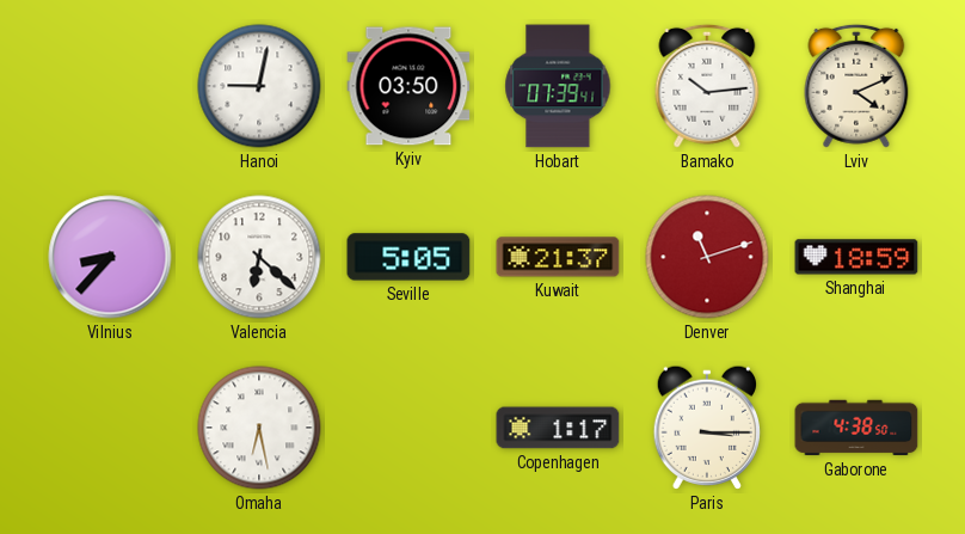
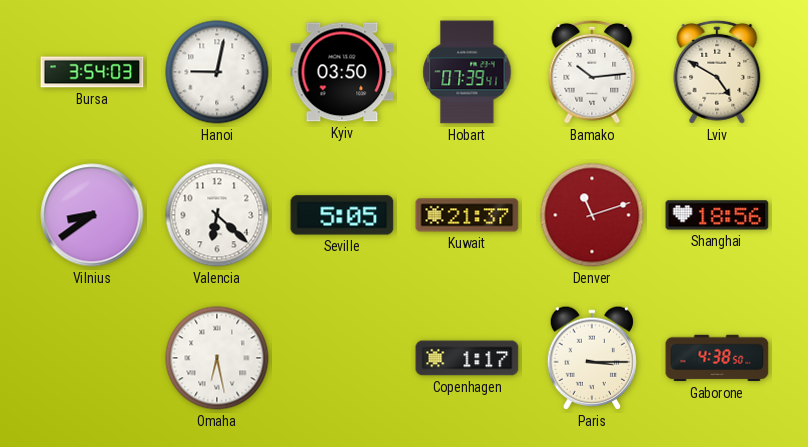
Bursa: none -> 3:54
Lviv: 4:11 -> 4:50
Vilnius: 8:37 -> 8:39
Shanghai: 18:59 -> 18:56
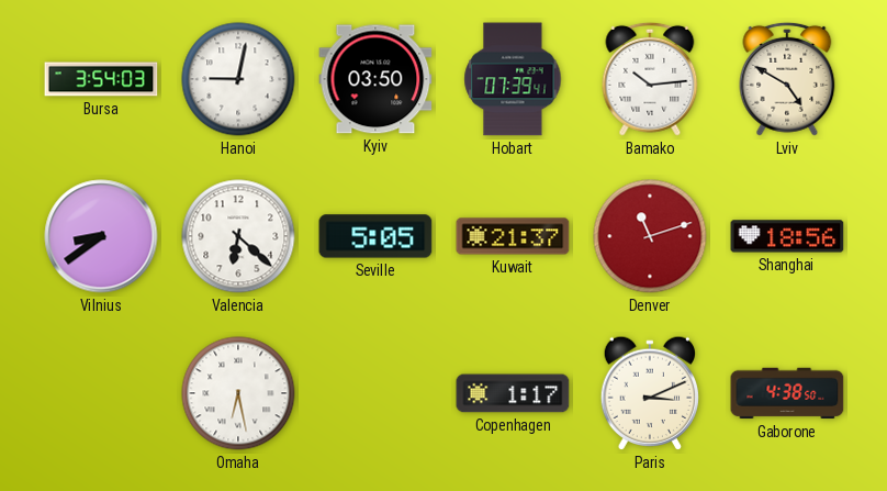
Paris: 3:15 -> 3:11
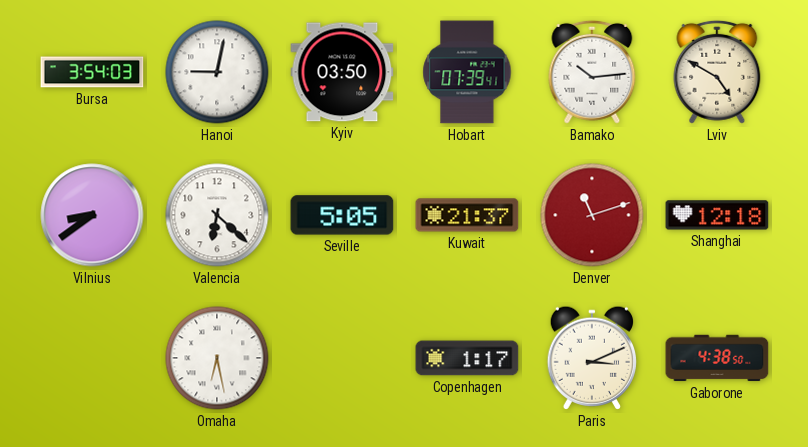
Shanghai: 18:56 -> 12:18
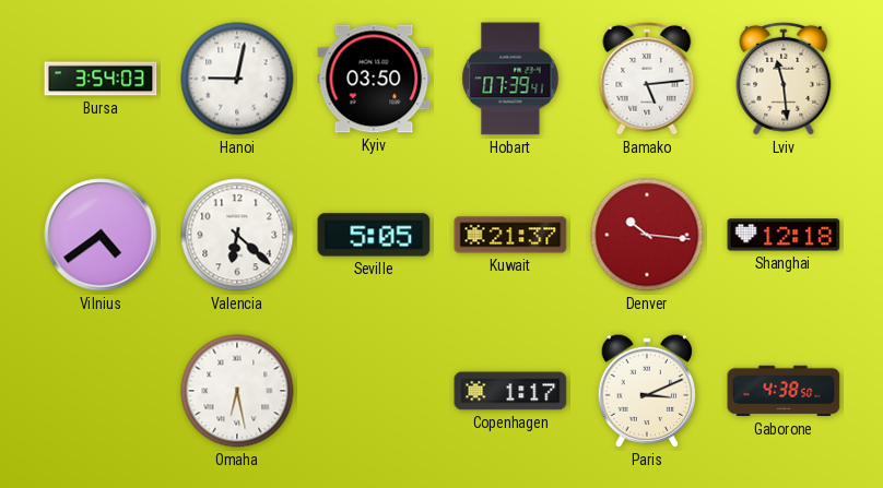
Bamako: 10:14 -> 5:14
Lviv: 4:50 -> 11:29
Vilnius: 8:39 -> 4:39
Denver: 11:12 -> 10:16
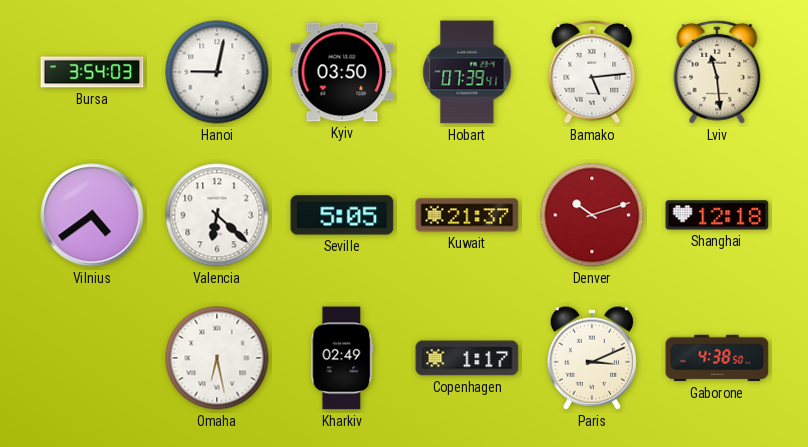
Denver: 10:16 -> 10:12
Kharkiv: none -> 02:49
